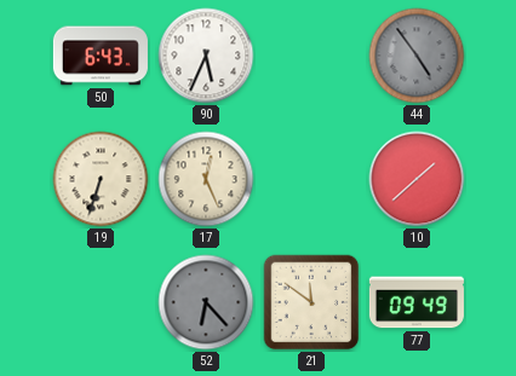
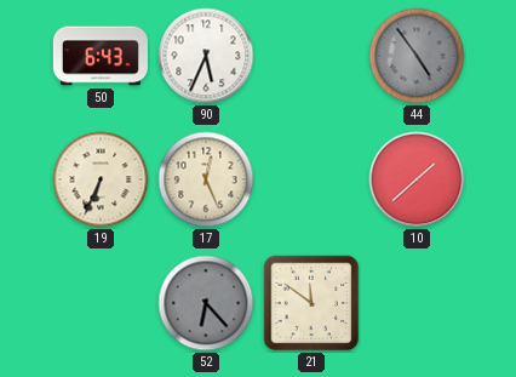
19: 6:33 -> 6:34
77: 09:49 -> none
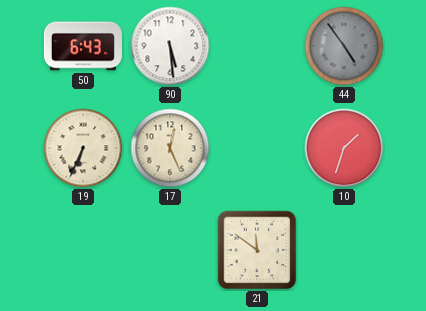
90: 5:34 -> 5:29
10: 1:38 -> 1:33
52: 6:23 -> none
